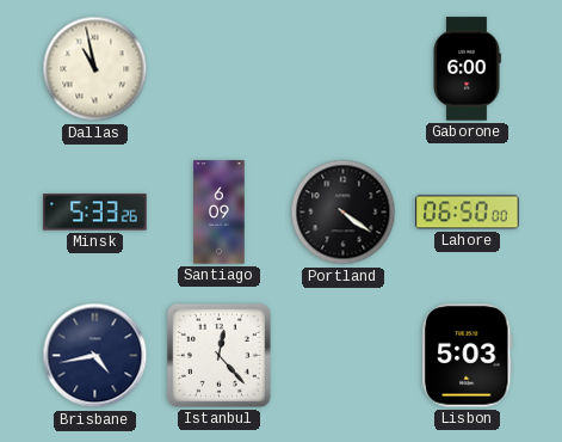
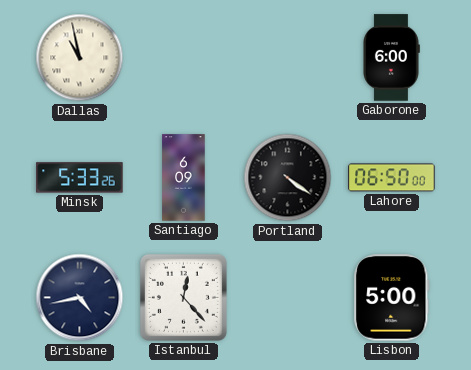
Lisbon: 5:03 -> 5:00
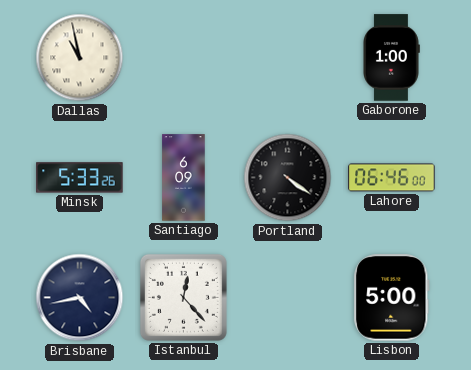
Gaborone: 6:00 -> 1:00
Lahore: 06:50 -> 06:46
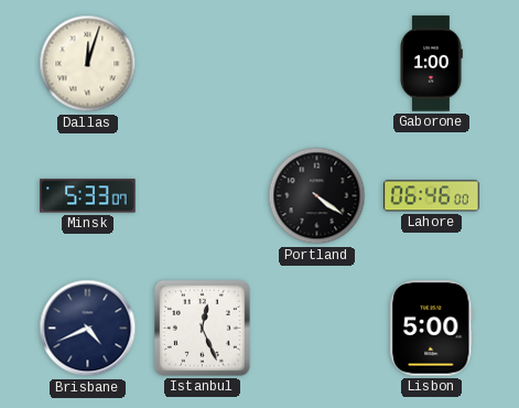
Dallas: 10:58 -> 12:03
Minsk: 5:33:26 -> 5:33:07
Santiago: 6:09 -> none
Brisbane: 4:43 -> 4:41
Istanbul: 12:23 -> 12:26
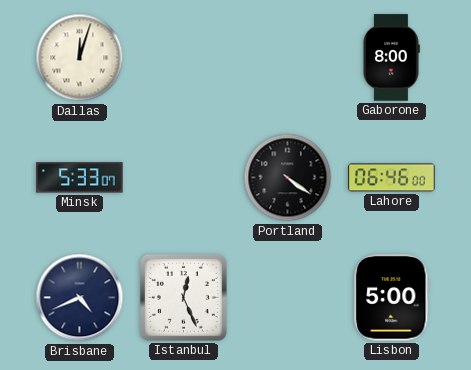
Gaborone: 1:00 -> 8:00
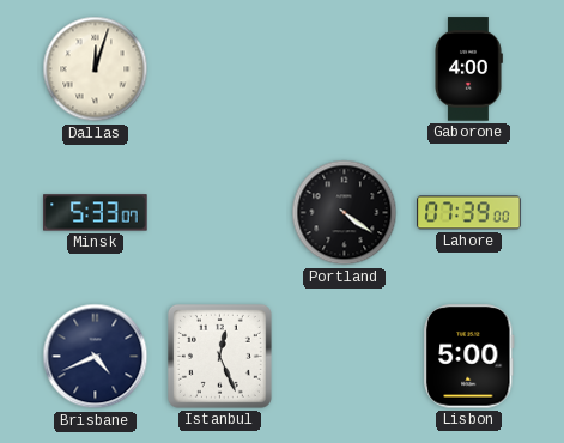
Gaborone: 8:00 -> 4:00
Lahore: 06:46 -> 07:39
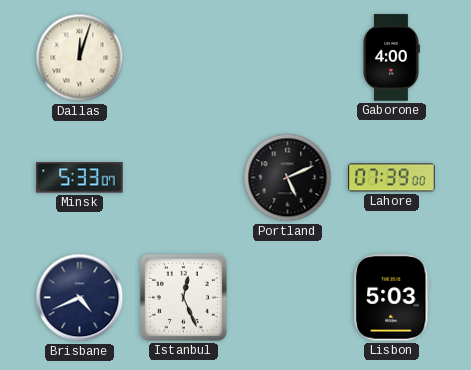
Portland: 4:21 -> 5:11
Lisbon: 5:00 -> 5:03
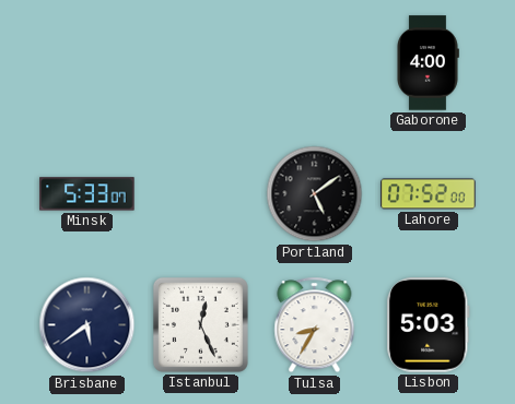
Dallas: 12:03 -> none
Portland: 5:11 -> 5:09
Lahore: 07:39 -> 07:52
Brisbane: 4:41 -> 5:39
Tulsa: none -> 8:35
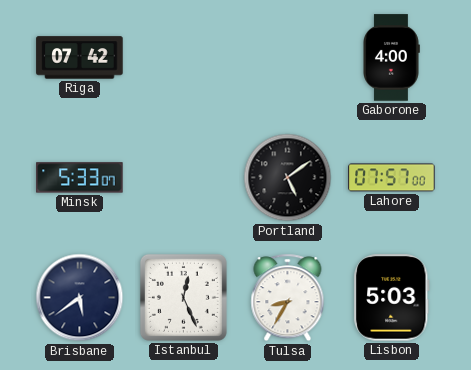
Riga: none -> 07:42
Lahore: 07:52 -> 07:57
